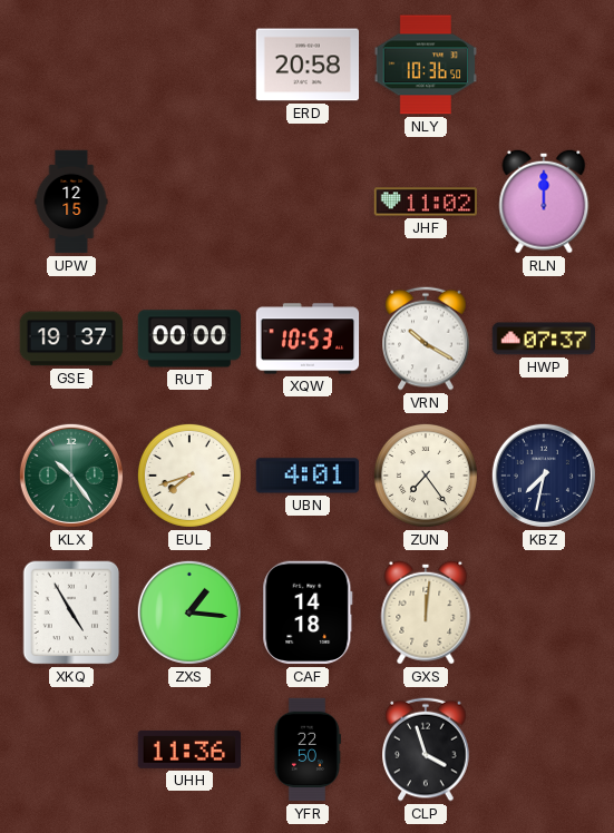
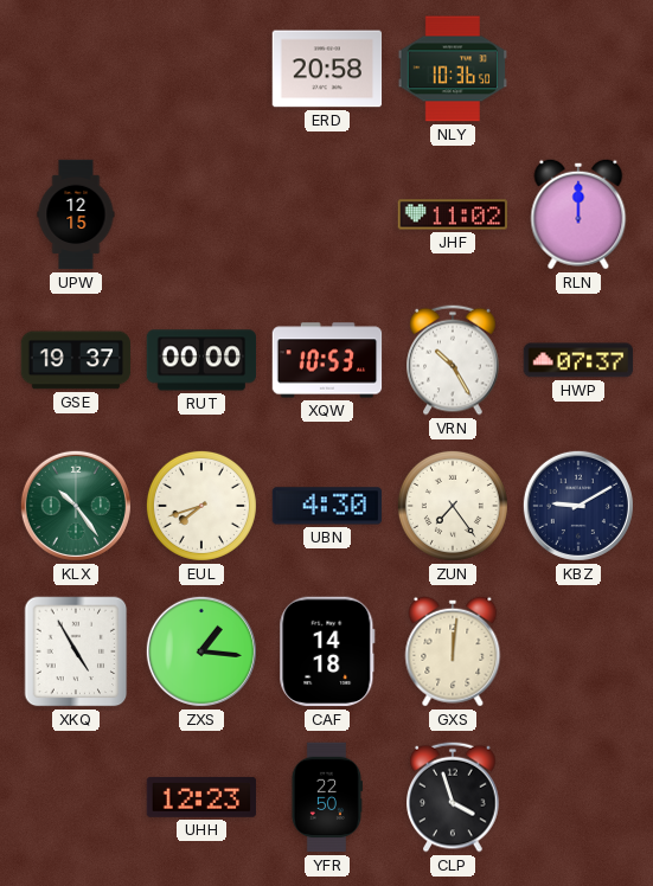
VRN: 10:20 -> 10:25
UBN: 4:01 -> 4:30
KBZ: 7:32 -> 9:10
UHH: 11:36 -> 12:23
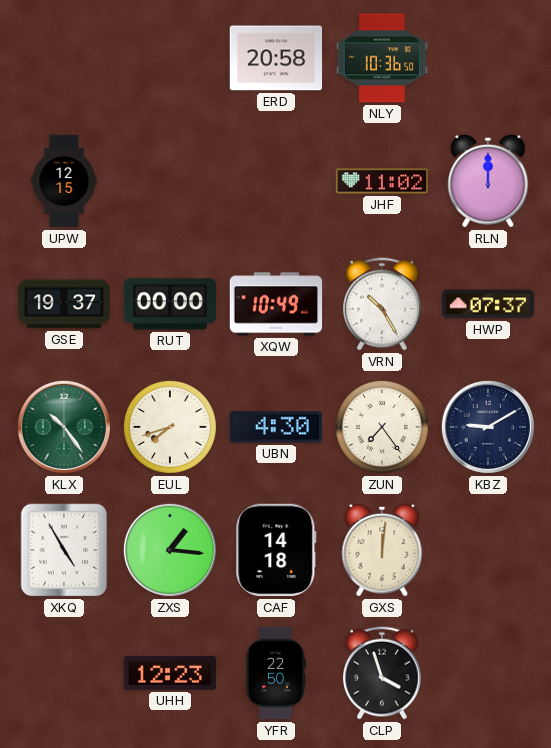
XQW: 10:53 -> 10:49
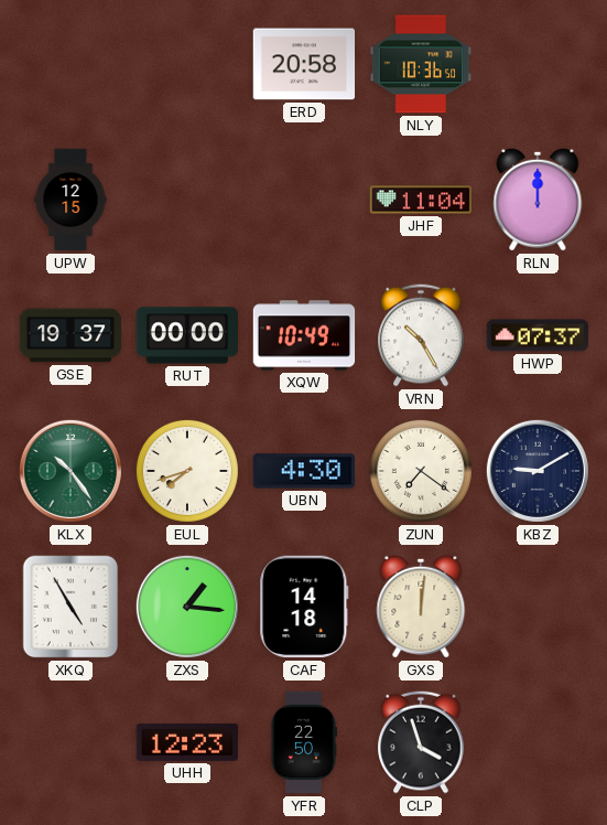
JHF: 11:02 -> 11:04
ZUN: 7:24 -> 7:21
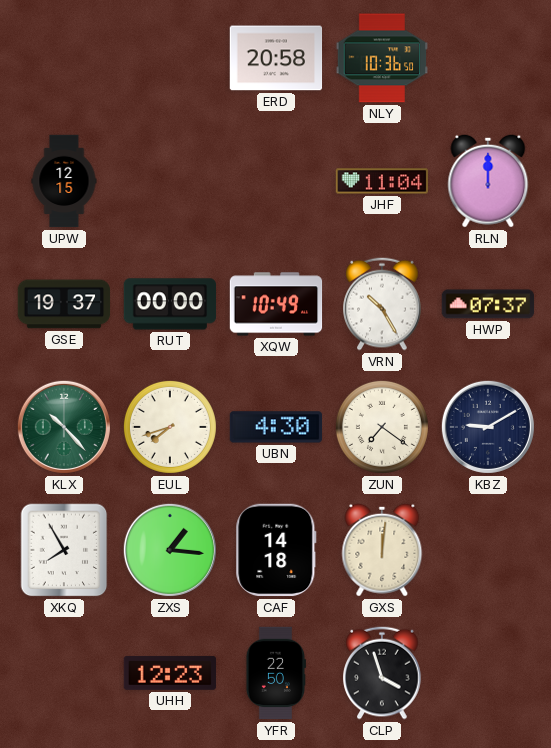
KLX: 10:24 -> 10:23
XKQ: 4:55 -> 7:55
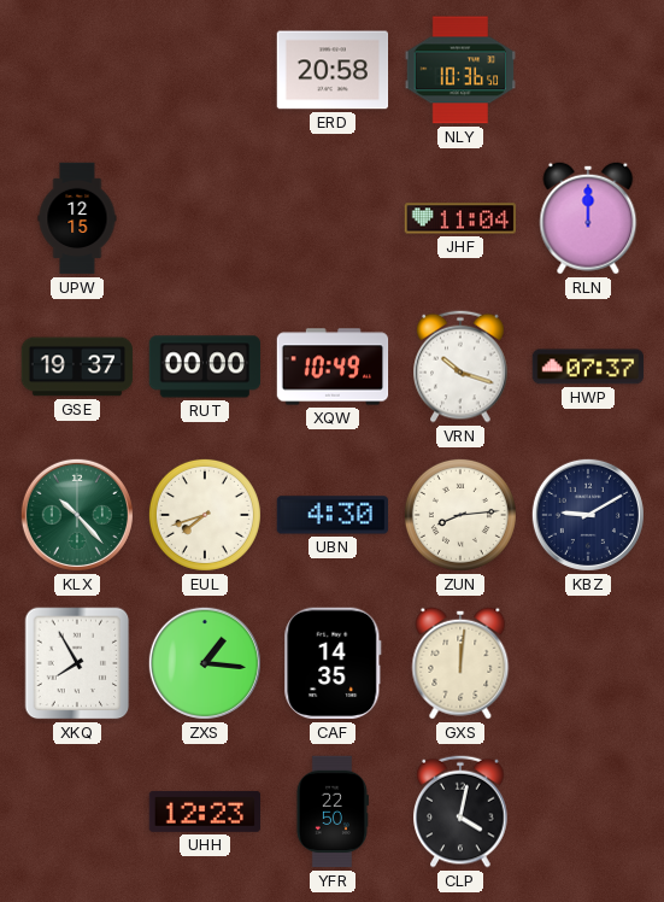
VRN: 10:25 -> 10:18
ZUN: 7:21 -> 8:14
CAF: 14:18 -> 14:35
CLP: 3:57 -> 4:02
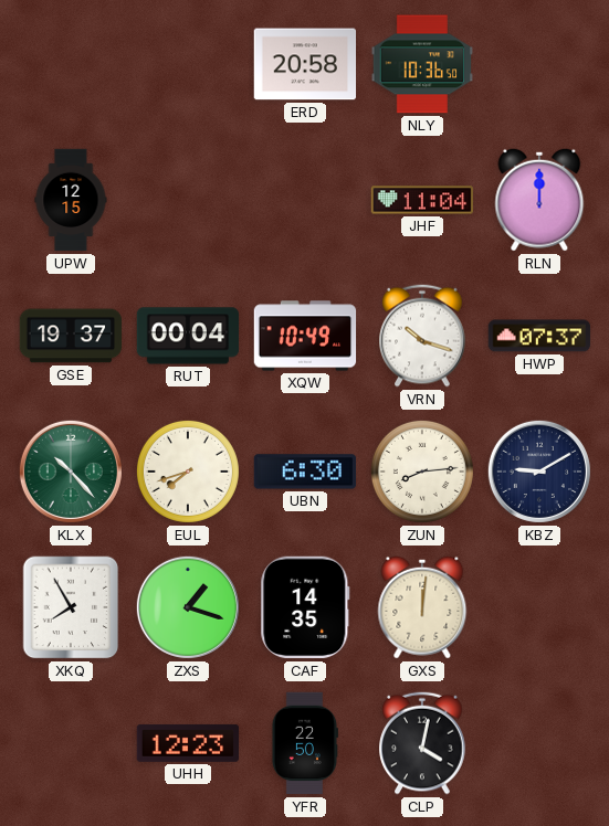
RUT: 00:00 -> 00:04
UBN: 4:30 -> 6:30
ZXS: 1:16 -> 1:18
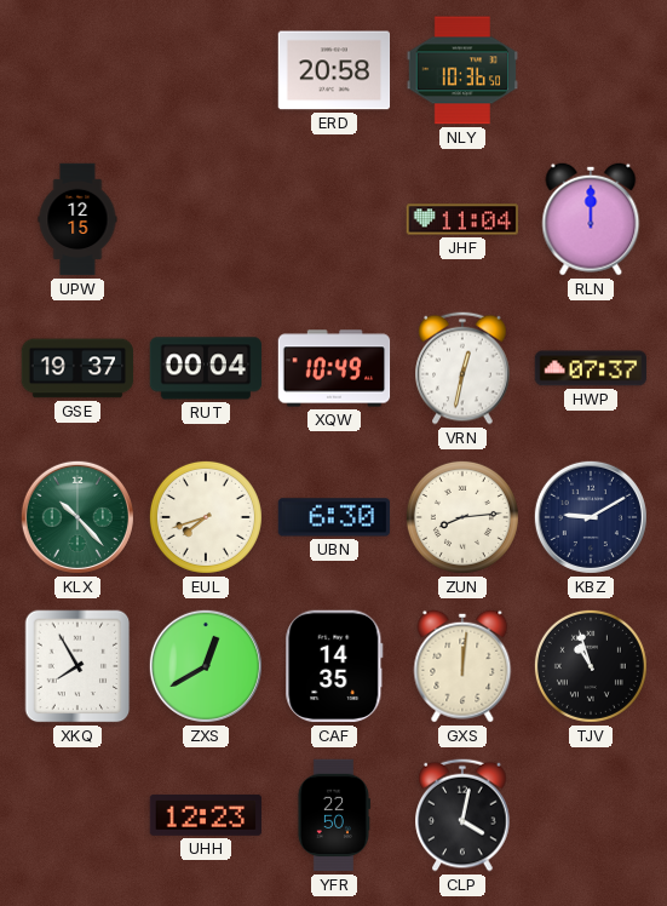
VRN: 10:18 -> 12:32
ZXS: 1:18 -> 12:40
TJV: none -> 10:57
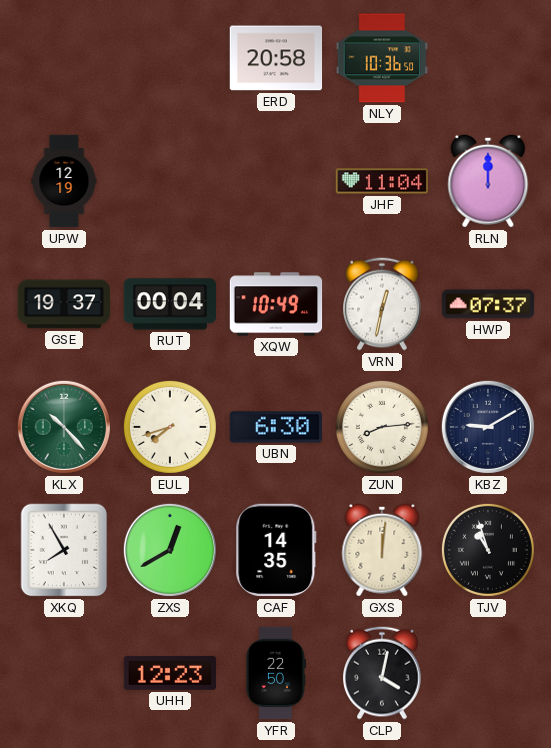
UPW: 12:15 -> 12:19
